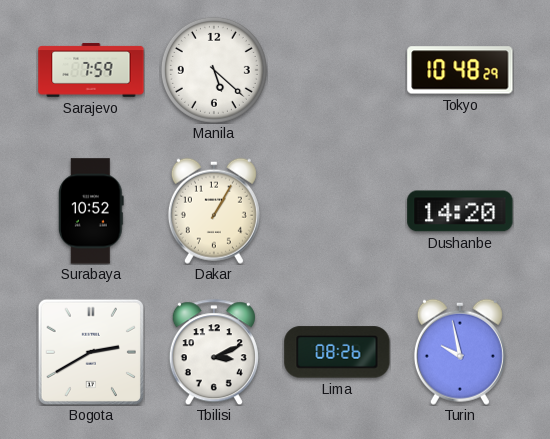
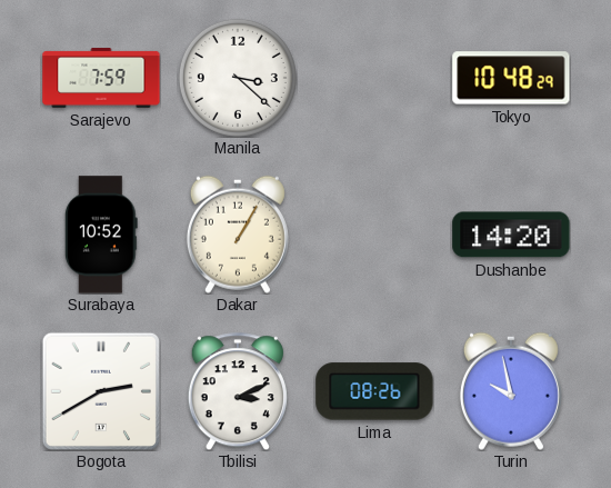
Manila: 5:22 -> 3:22
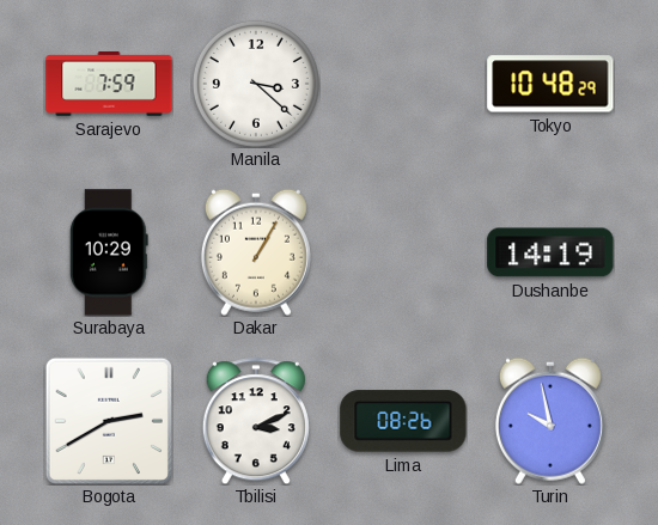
Surabaya: 10:52 -> 10:29
Dushanbe: 14:20 -> 14:19
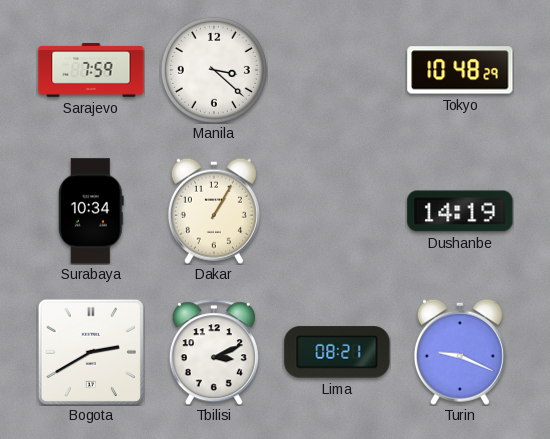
Surabaya: 10:29 -> 10:34
Lima: 08:26 -> 08:21
Turin: 9:58 -> 9:19
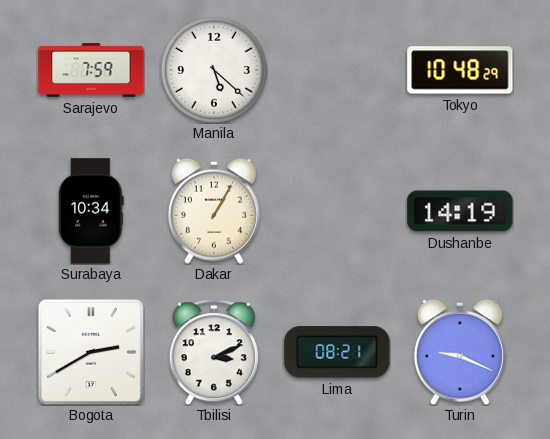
Manila: 3:22 -> 5:22
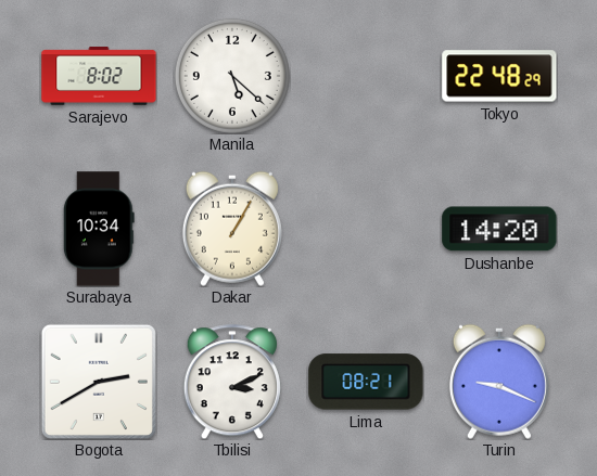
Sarajevo: 7:59 -> 8:02
Tokyo: 10:48 -> 22:48
Dushanbe: 14:19 -> 14:20
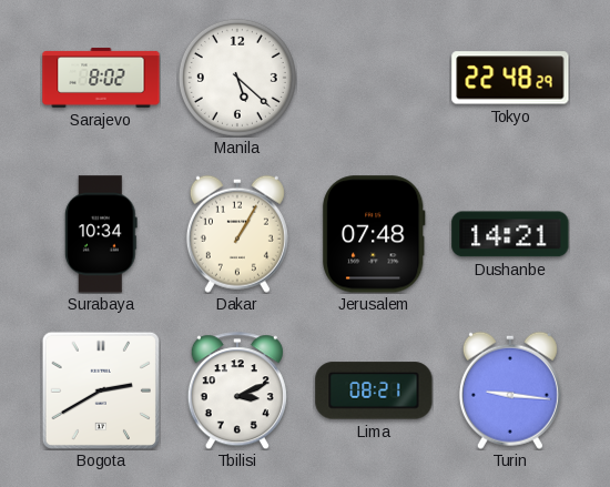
Jerusalem: none -> 07:48
Dushanbe: 14:20 -> 14:21
Turin: 9:19 -> 9:16
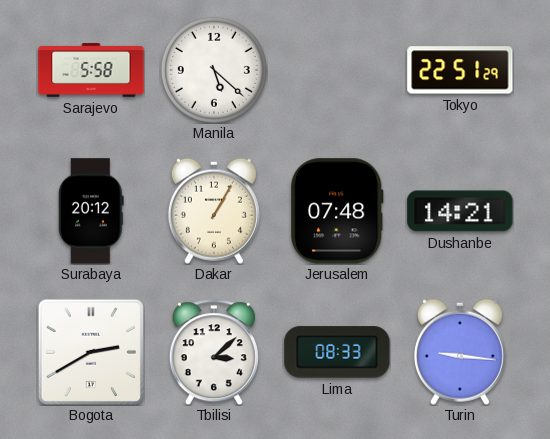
Sarajevo: 8:02 -> 5:58
Tokyo: 22:48 -> 22:51
Surabaya: 10:34 -> 20:12
Tbilisi: 3:11 -> 3:08
Lima: 08:21 -> 08:33
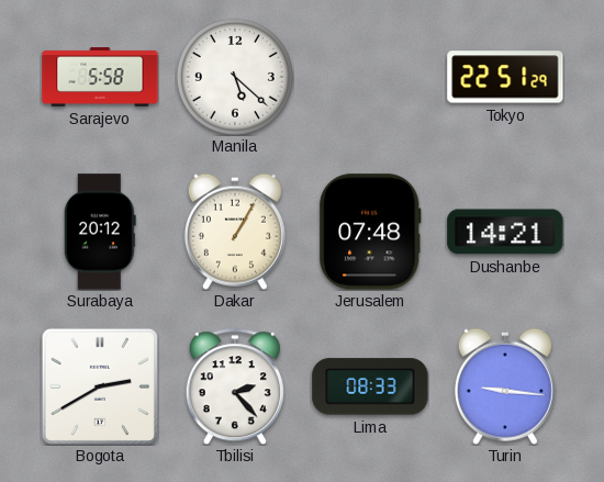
Tbilisi: 3:08 -> 2:23
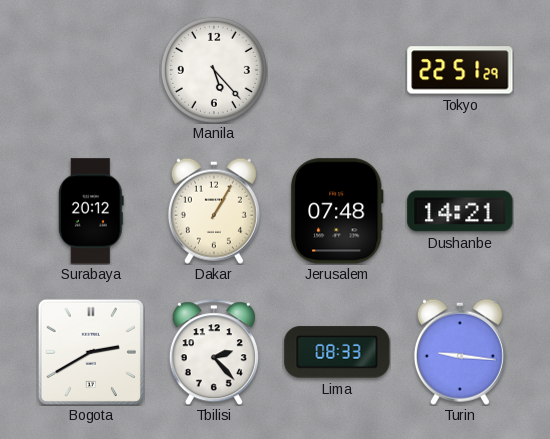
Sarajevo: 5:58 -> none
Manila: 5:22 -> 5:23
